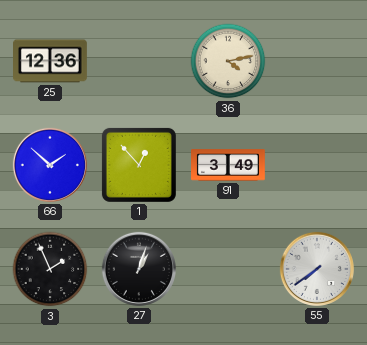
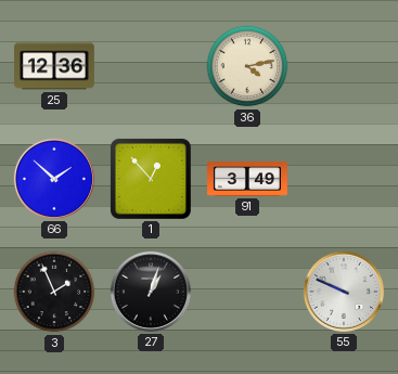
55: 7:39 -> 9:49
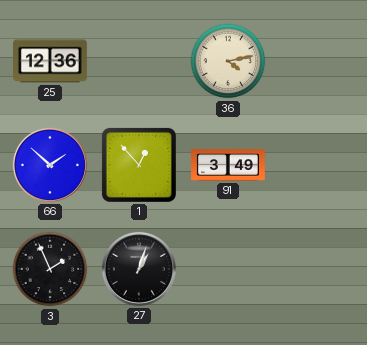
55: 9:49 -> none
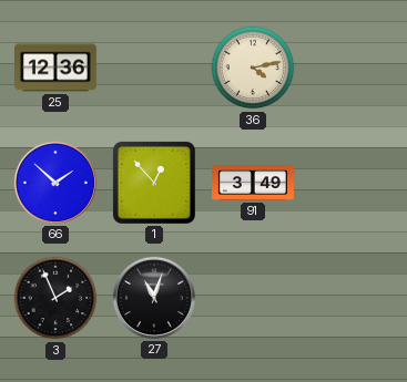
27: 1:03 -> 11:03
